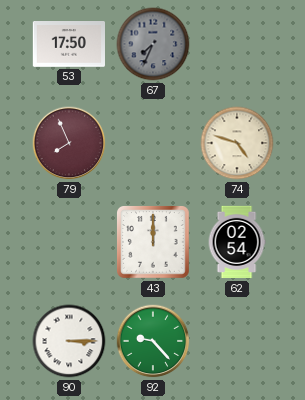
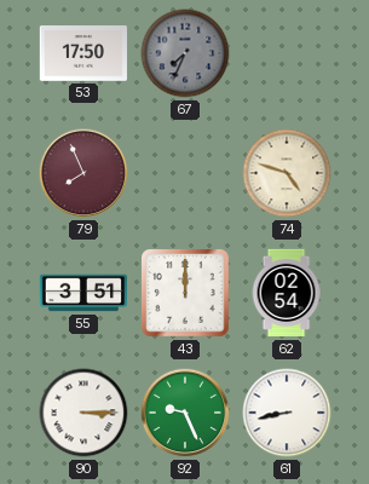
55: none -> 3:51
92: 9:23 -> 9:26
61: none -> 8:43
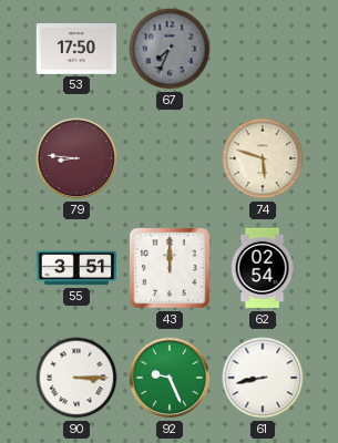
79: 7:56 -> 8:46
74: 4:48 -> 5:48
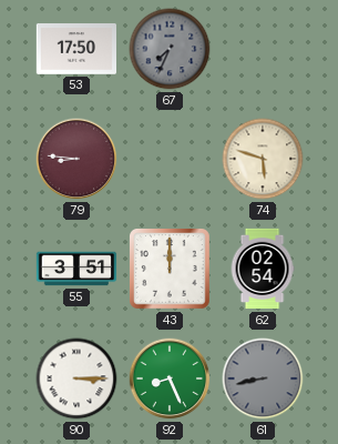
92: 9:26 -> 8:26
61 dial: white -> grey
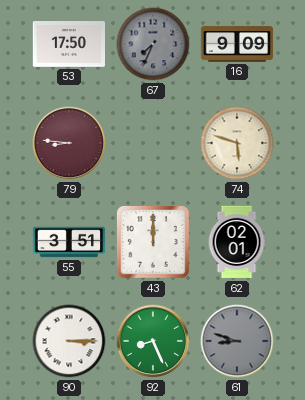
16: none -> 9:09
62: 02:54 -> 02:01
61: 8:43 -> 8:48
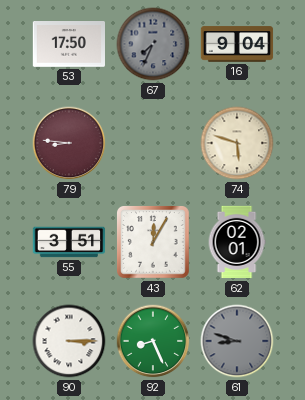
16: 9:09 -> 9:04
43: 12:00 -> 12:05
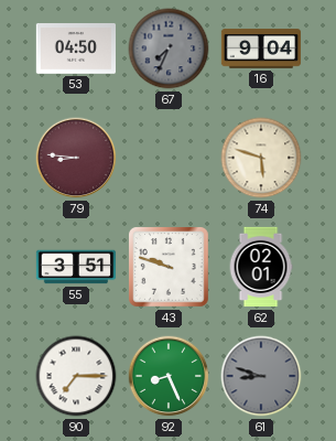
53: 17:50 -> 04:50
43: 12:05 -> 9:48
90: 3:15 -> 7:15
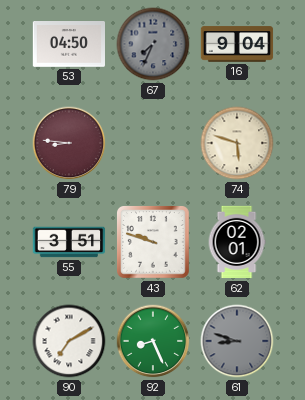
90: 7:15 -> 7:10
